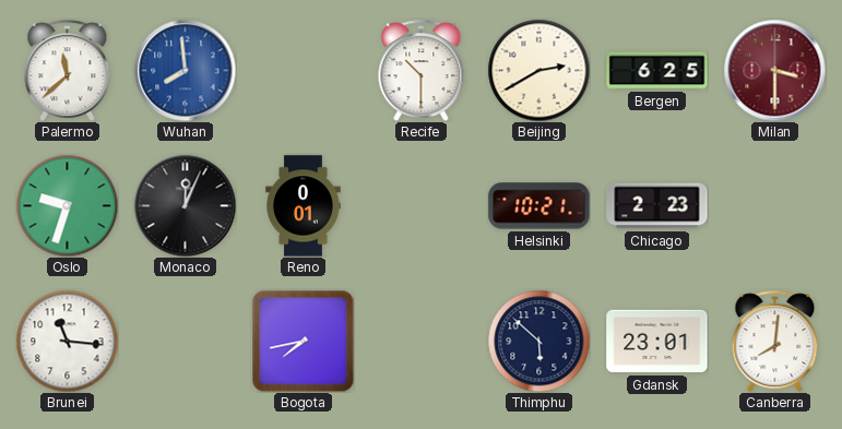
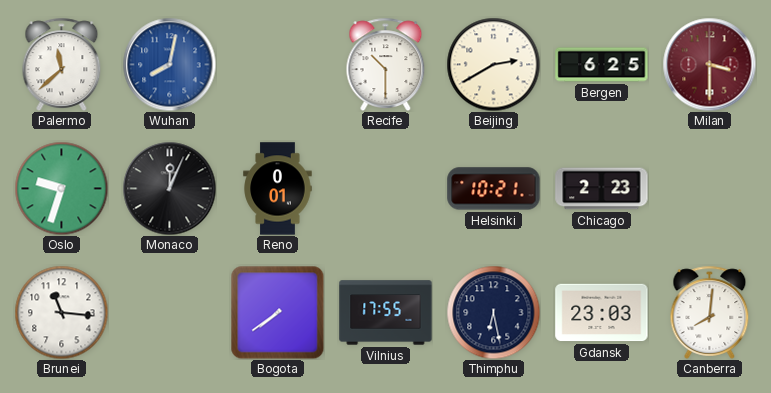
Wuhan: 7:59 -> 8:02
Bogota: 7:43 -> 7:39
Vilnius: none -> 17:55
Thimphu: 5:52 -> 6:28
Gdansk: 23:01 -> 23:03
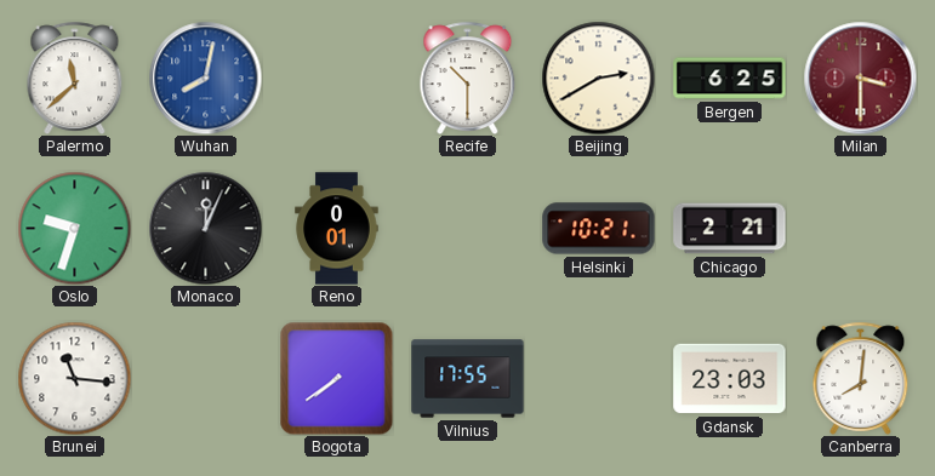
Chicago: 2:23 -> 2:21
Thimphu: 6:28 -> none
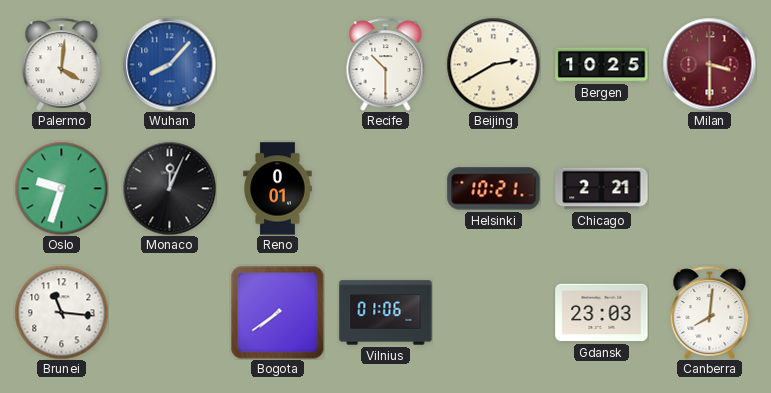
Palermo: 11:38 -> 4:01
Wuhan: 8:02 -> 8:07
Bergen: 6:25 -> 10:25
Vilnius: 17:55 -> 01:06
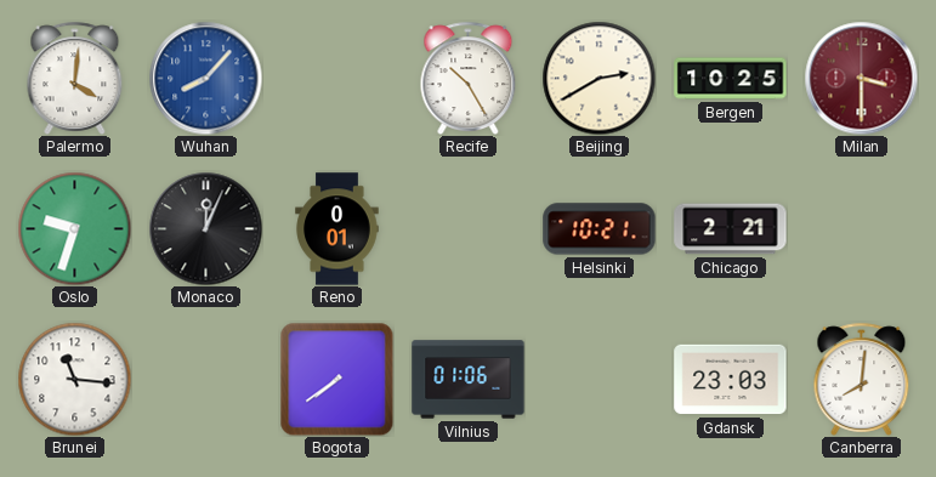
Recife: 10:30 -> 10:25
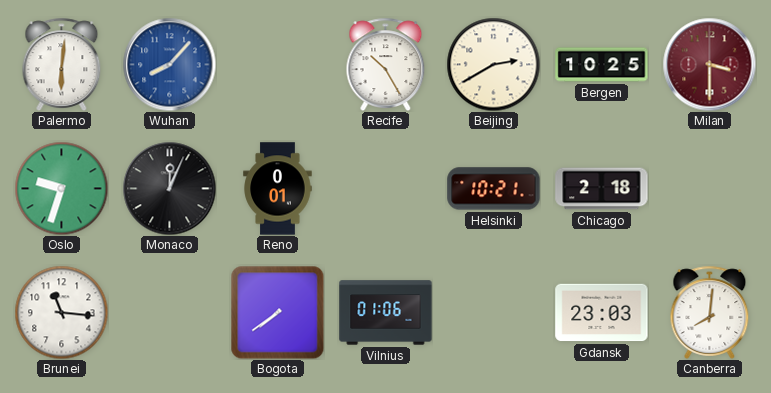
Palermo: 4:01 -> 6:01
Chicago: 2:21 -> 2:18
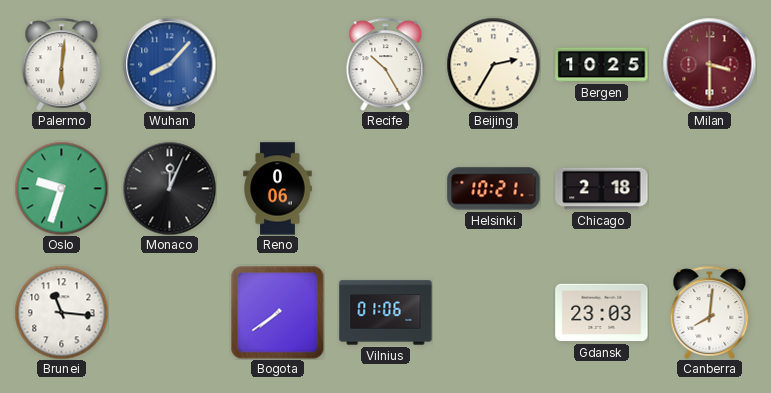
Beijing: 2:40 -> 2:35
Reno: 0:01 -> 0:06
